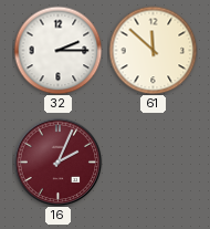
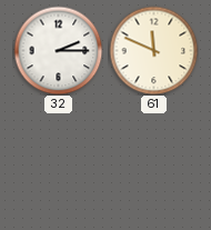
61: 11:52 -> 11:49
16: 2:04 -> none
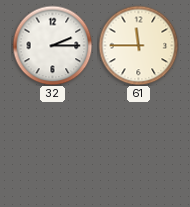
61: 11:49 -> 11:45
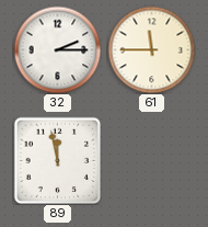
89: none -> 11:58
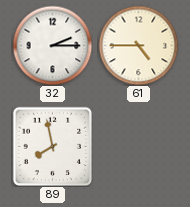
61: 11:45 -> 4:45
89: 11:58 -> 7:58
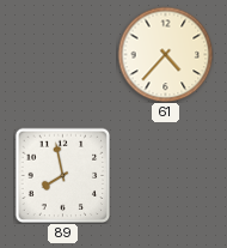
32: 2:15 -> none
61: 4:45 -> 4:37
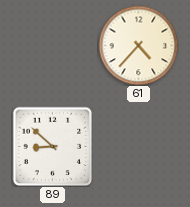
89: 7:58 -> 8:52
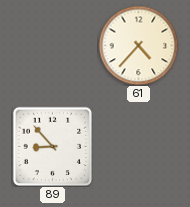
89: 8:52 -> 8:53
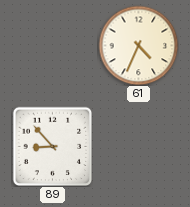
61: 4:37 -> 4:34
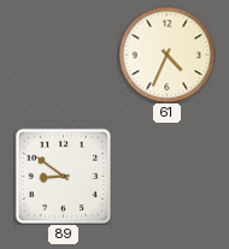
89: 8:53 -> 8:51
